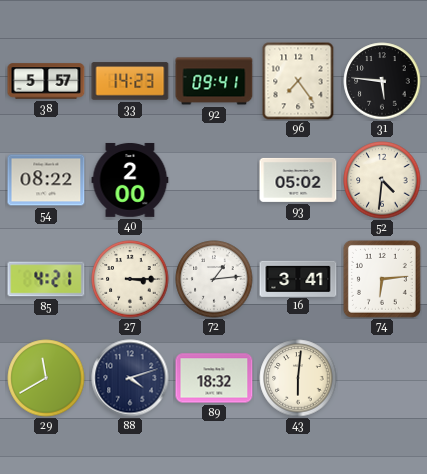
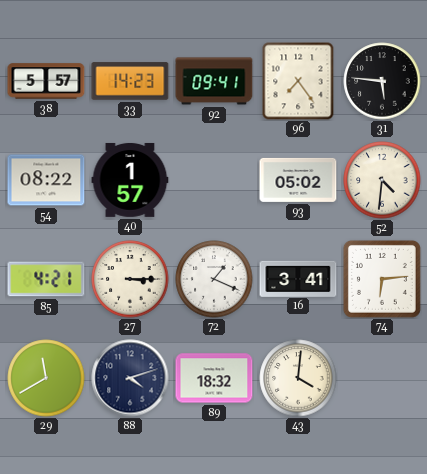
40: 2:00 -> 1:57
72: 1:14 -> 1:19
43: 6:01 -> 4:01
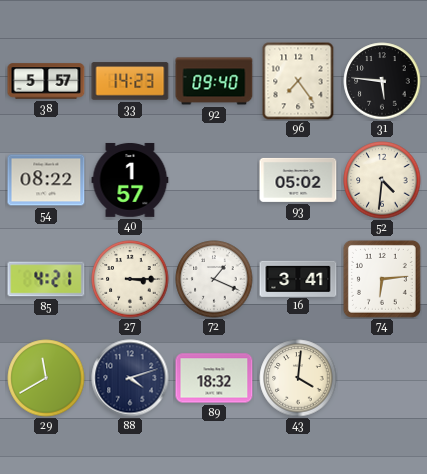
92: 09:41 -> 09:40
